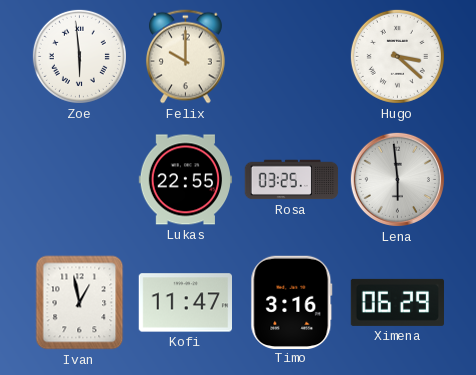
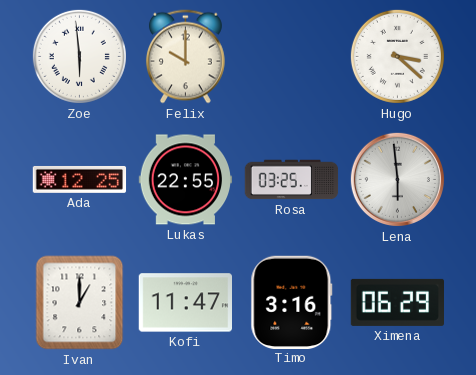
Ada: none -> 12:25
Ivan: 12:58 -> 1:00
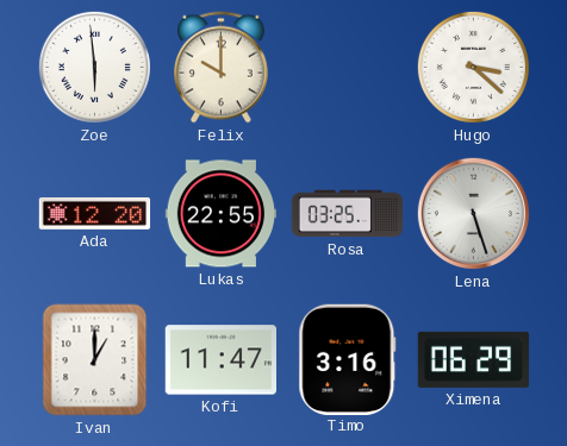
Ada: 12:25 -> 12:20
Lena: 5:59 -> 5:27
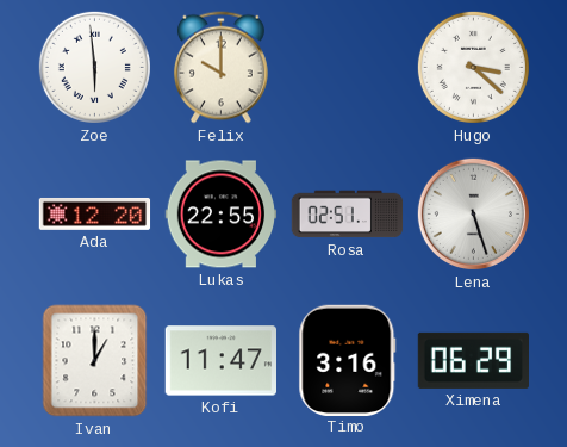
Rosa: 03:25 -> 02:51
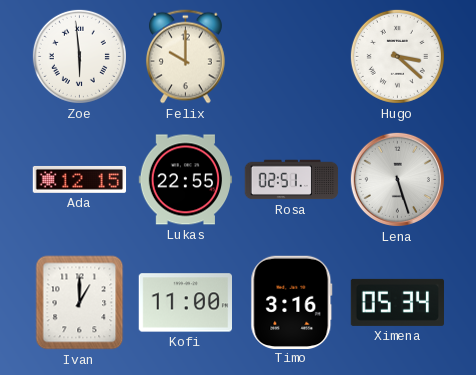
Ada: 12:20 -> 12:15
Kofi: 11:47 -> 11:00
Ximena: 06:29 -> 05:34
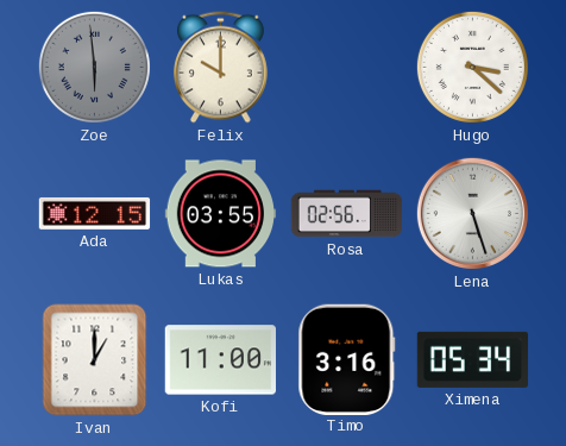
Zoe dial: white -> grey
Lukas: 22:55 -> 03:55
Rosa: 02:51 -> 02:56
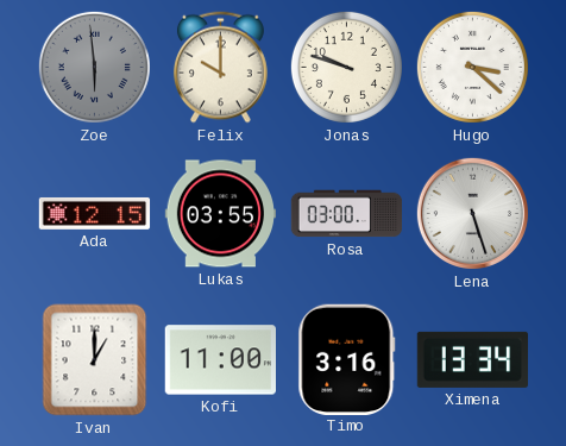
Jonas: none -> 9:48
Rosa: 02:56 -> 03:00
Ximena: 05:34 -> 13:34
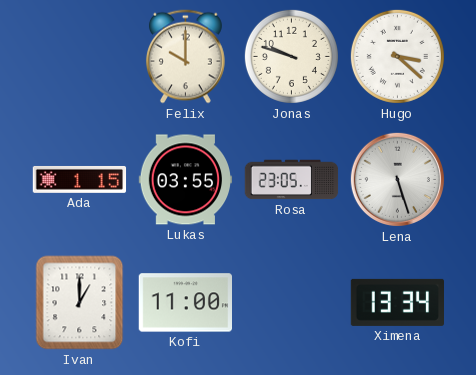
Zoe: 5:59 -> none
Ada: 12:15 -> 1:15
Rosa: 03:00 -> 23:05
Timo: 3:16 -> none
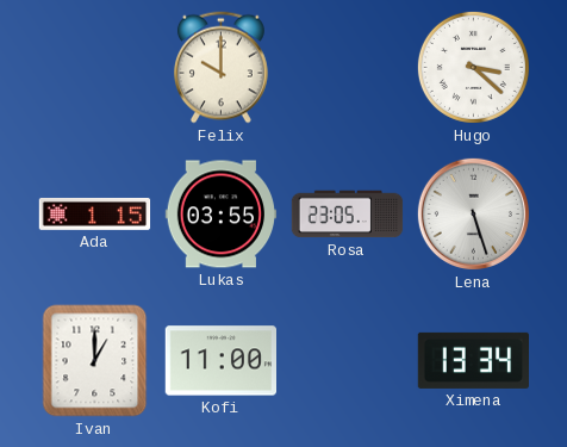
Jonas: 9:48 -> none
